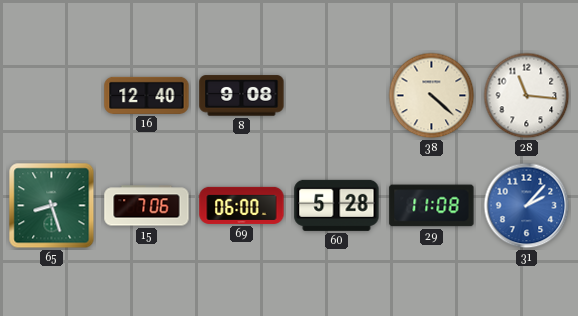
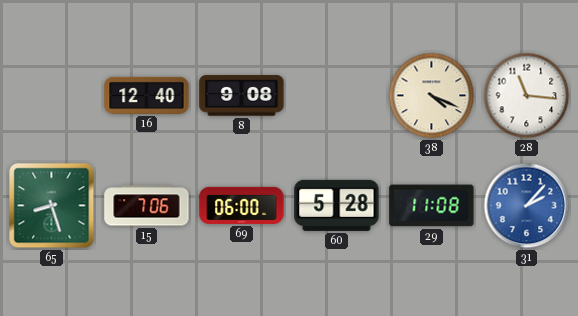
38: 4:22 -> 4:19
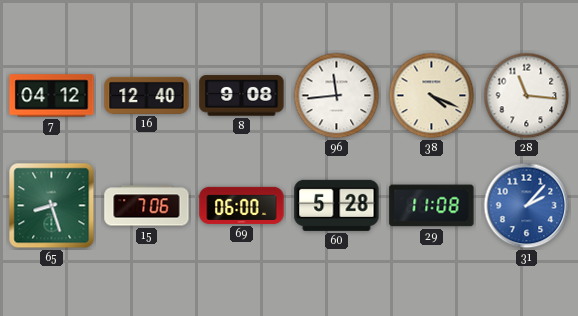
7: none -> 04:12
96: none -> 11:44
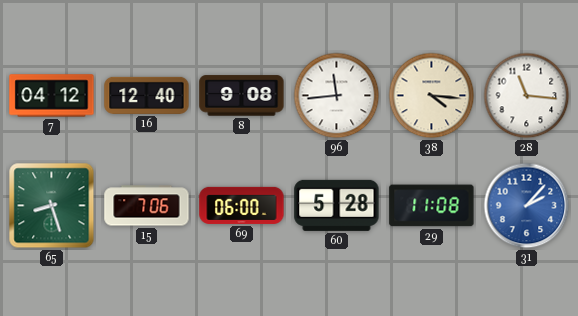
38: 4:19 -> 4:16
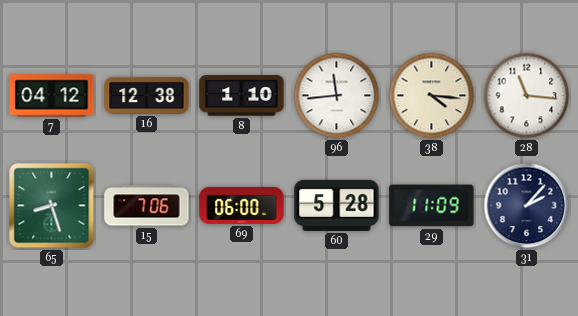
16: 12:40 -> 12:38
8: 9:08 -> 1:10
29: 11:08 -> 11:09
31 dial: blue -> navy
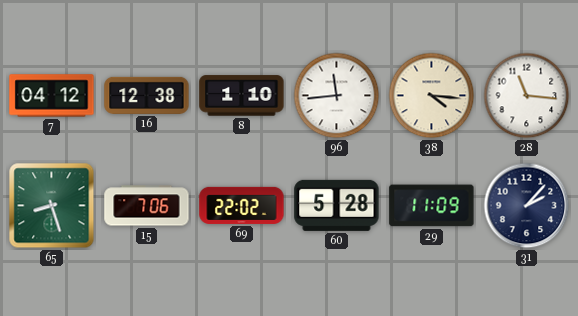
69: 06:00 -> 22:02
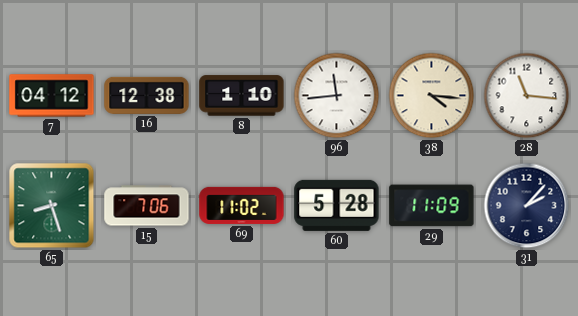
69: 22:02 -> 11:02
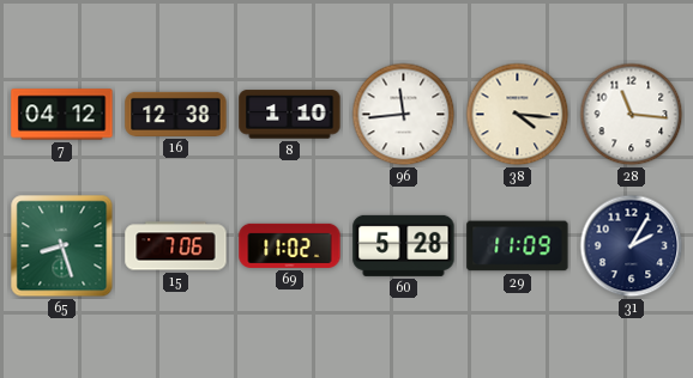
31: 2:07 -> 2:05
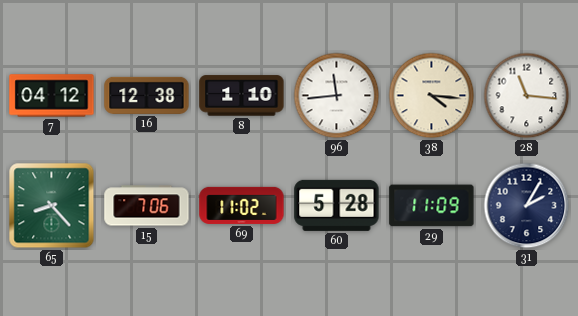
65: 8:27 -> 8:23
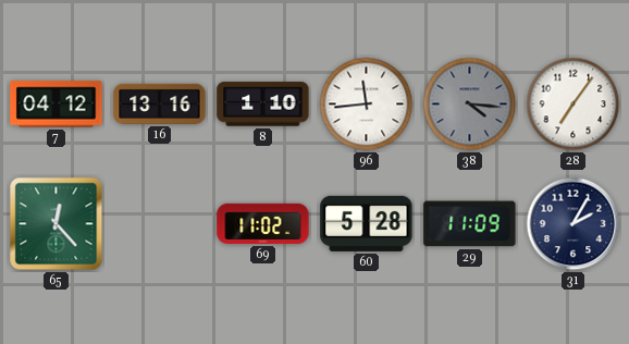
16: 12:38 -> 13:16
38 dial: cream -> grey
28: 11:16 -> 7:06
65: 8:23 -> 12:23
15: 7:06 -> none
